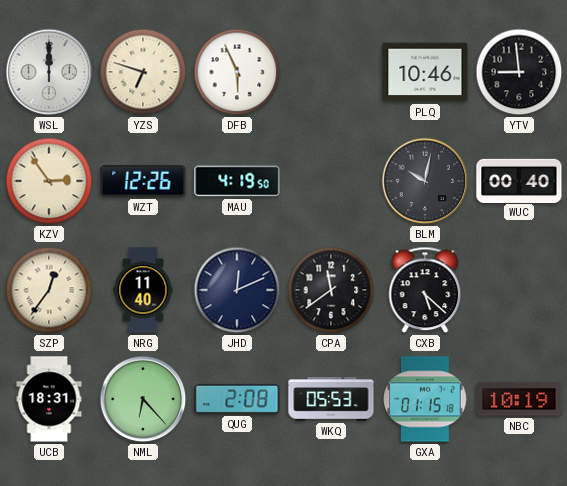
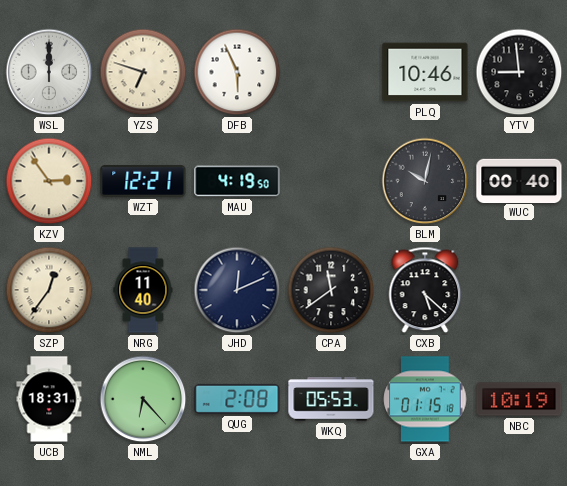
WZT: 12:26 -> 12:21
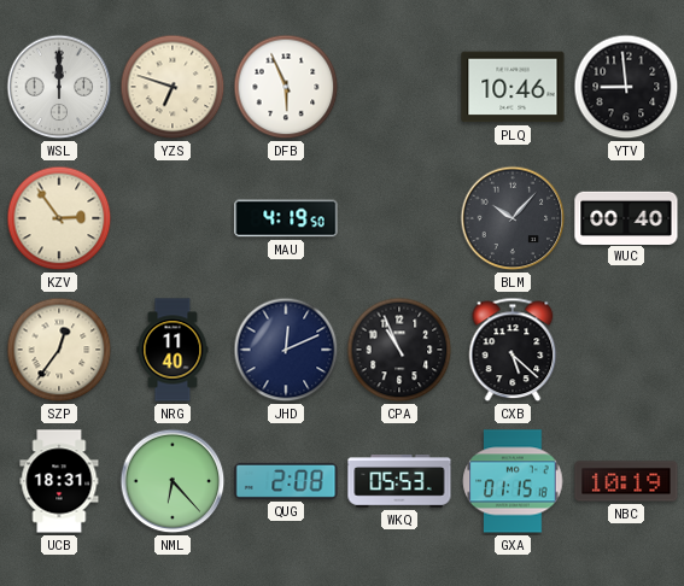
WZT: 12:21 -> none
BLM: 10:02 -> 10:07
CPA: 11:39 -> 10:56
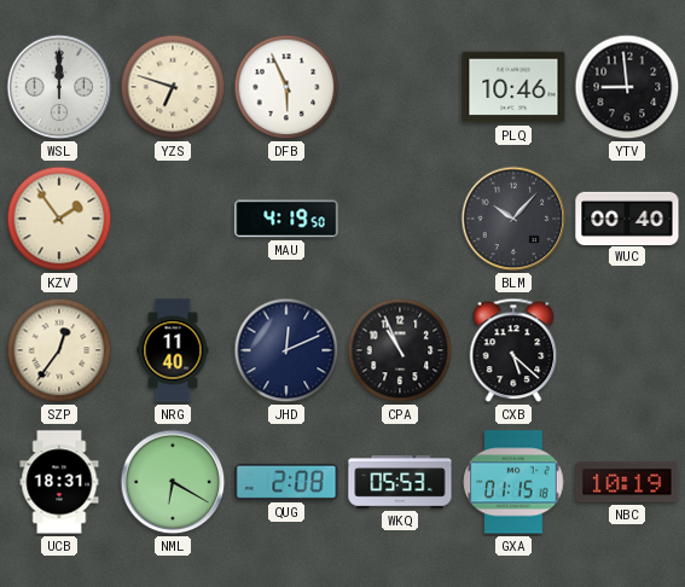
KZV: 2:54 -> 1:54
NML: 6:23 -> 6:20
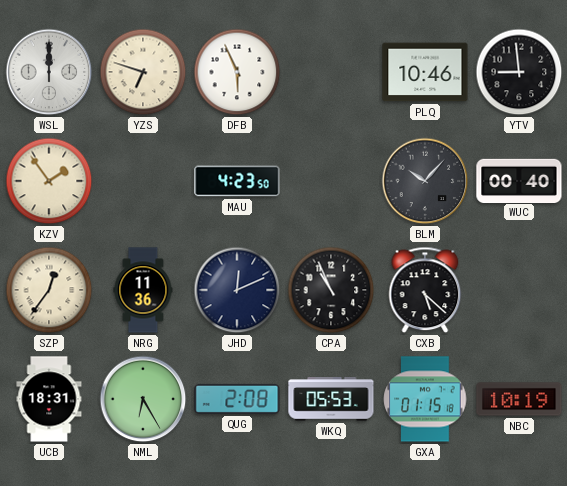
MAU: 4:19 -> 4:23
NRG: 11:40 -> 11:36
NML: 6:20 -> 6:25
